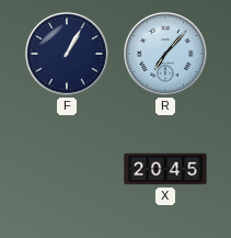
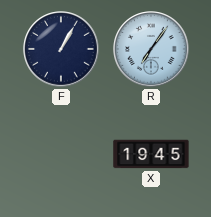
R: 7:07 -> 7:06
X: 20:45 -> 19:45
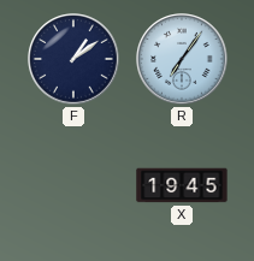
F: 1:05 -> 1:09
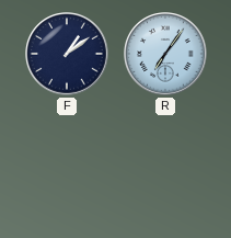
X: 19:45 -> none
